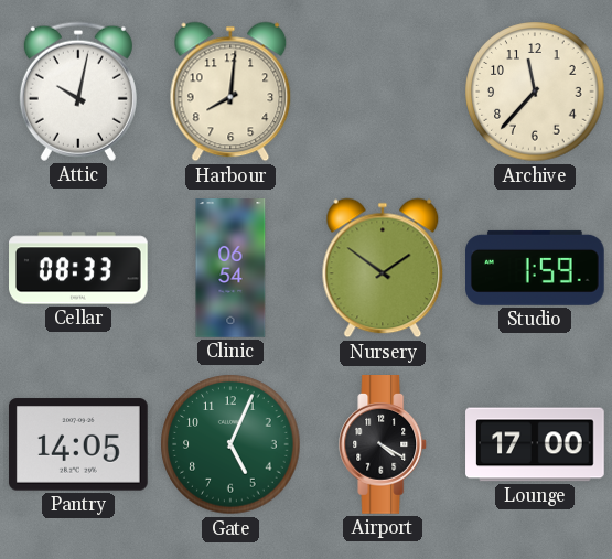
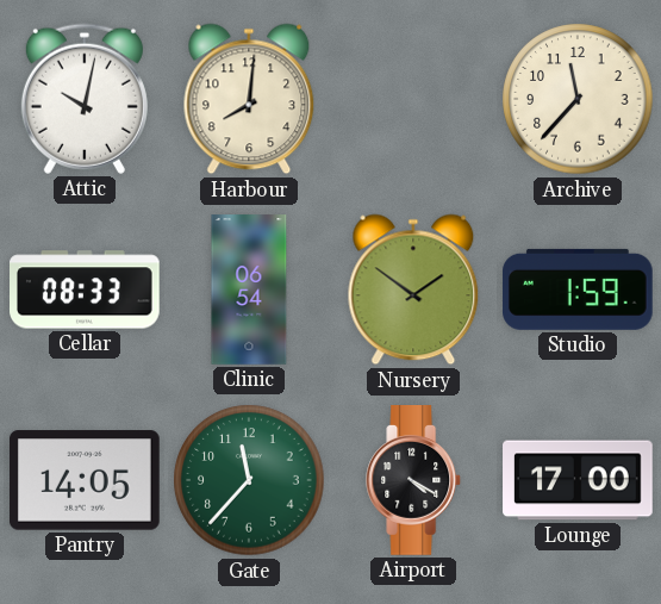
Gate: 5:04 -> 11:37
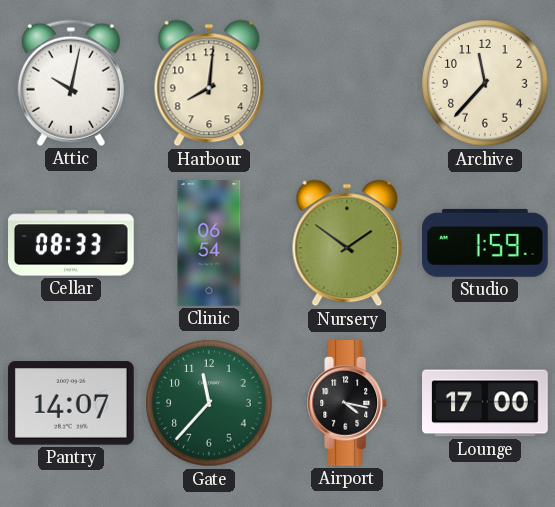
Pantry: 14:05 -> 14:07
Airport: 4:20 -> 4:17
